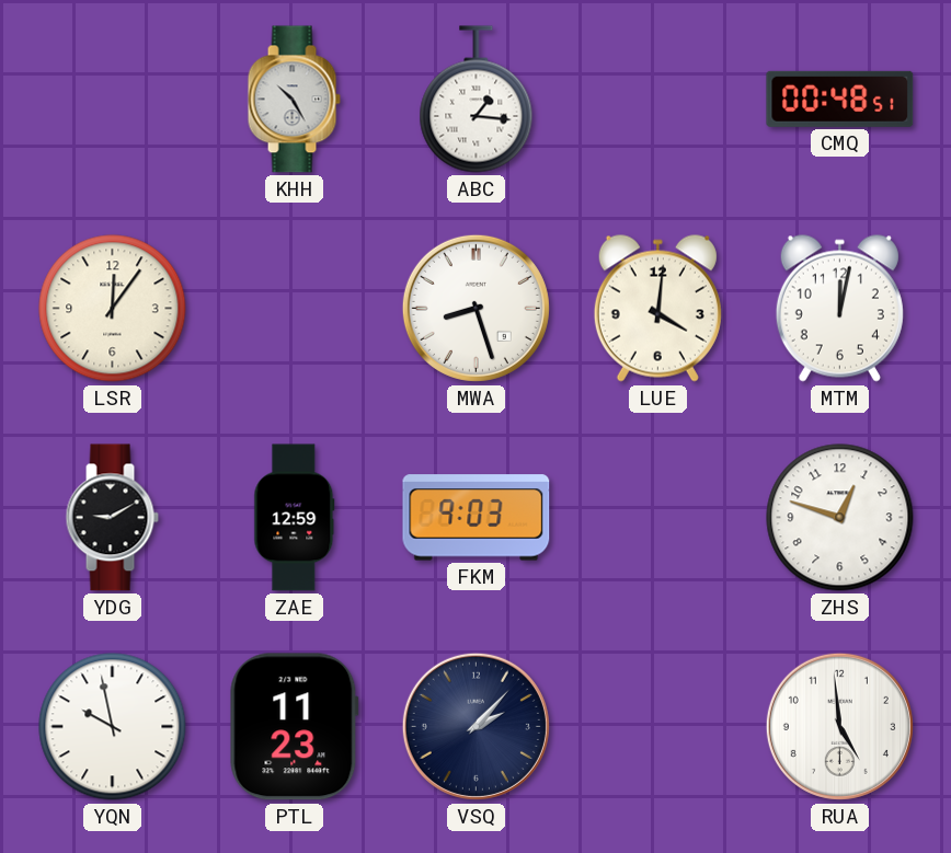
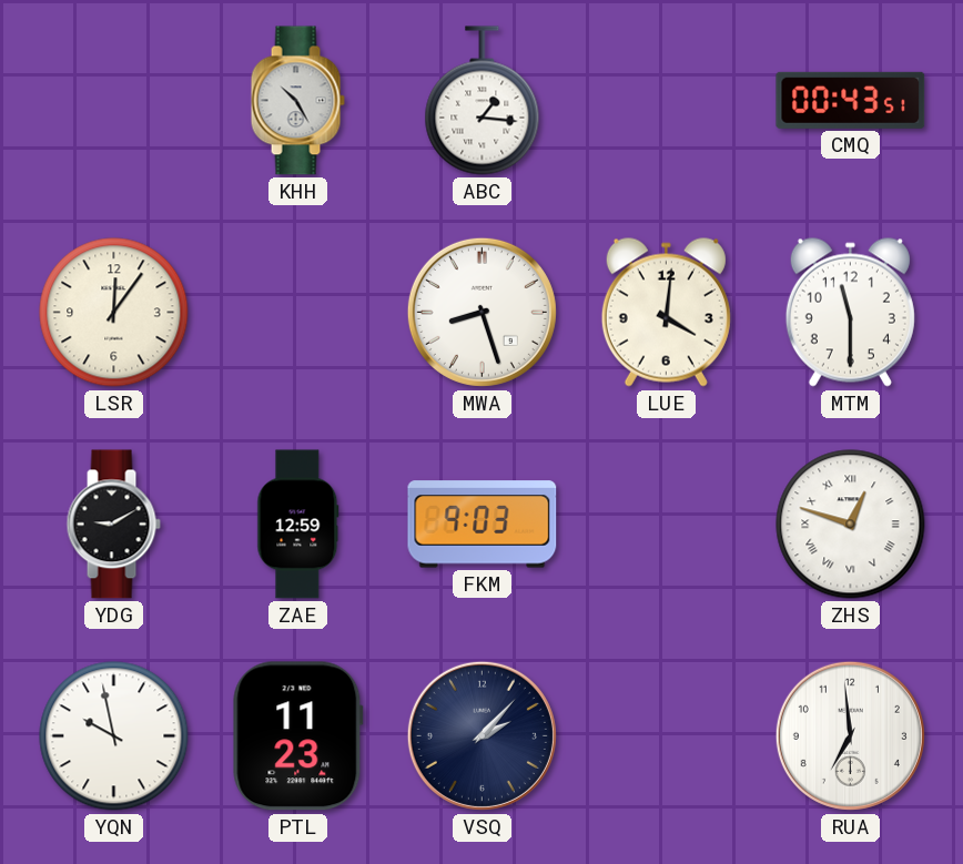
CMQ: 00:48 -> 00:43
MTM: 12:02 -> 11:30
ZHS numerals: Arabic -> Roman
RUA: 4:59 -> 6:59
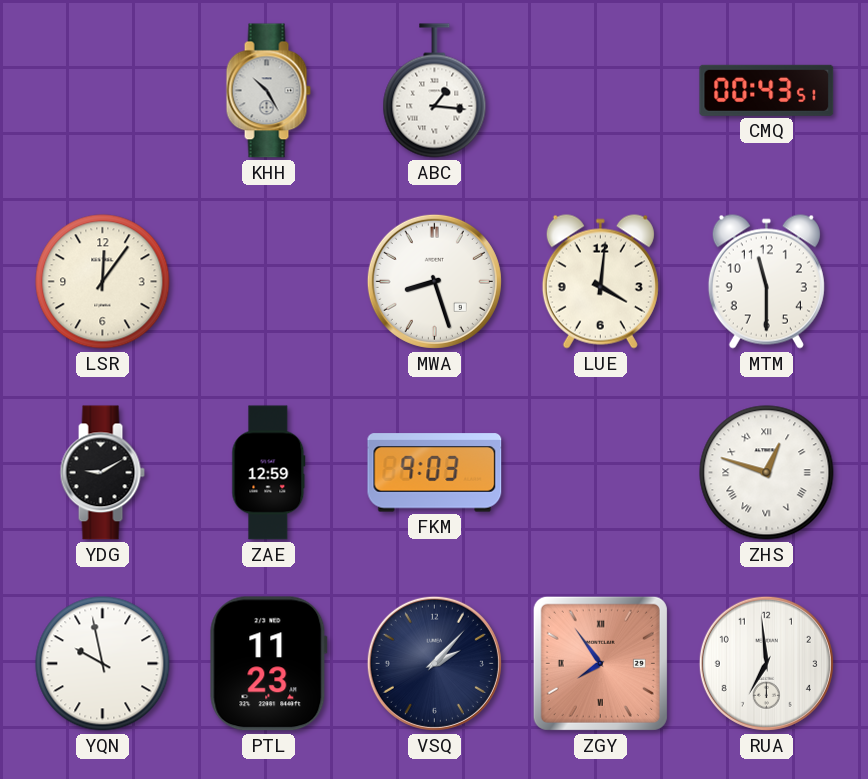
ZGY: none -> 7:54
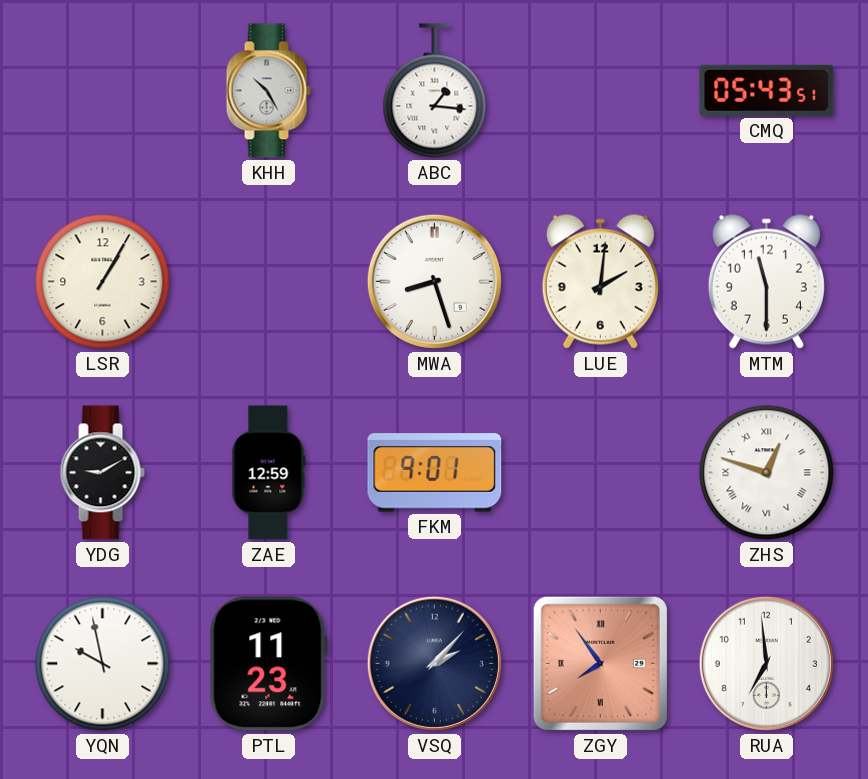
CMQ: 00:43 -> 05:43
LSR: 12:06 -> 1:05
LUE: 4:01 -> 2:01
FKM: 9:03 -> 9:01
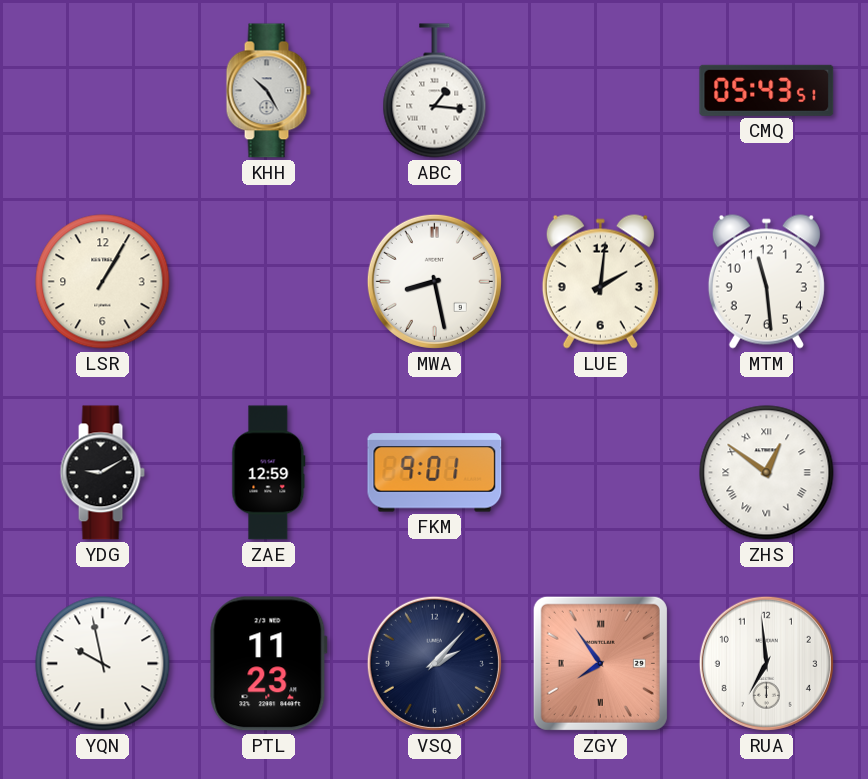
MWA: 8:27 -> 8:28
MTM: 11:30 -> 11:29
ZHS: 12:48 -> 12:51
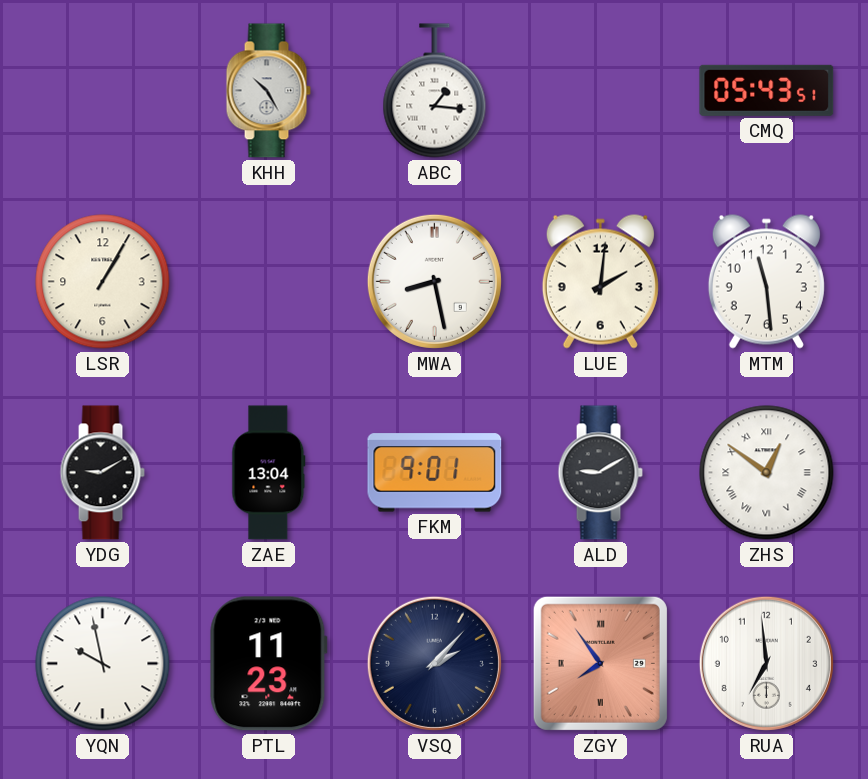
ZAE: 12:59 -> 13:04
ALD: none -> 9:10
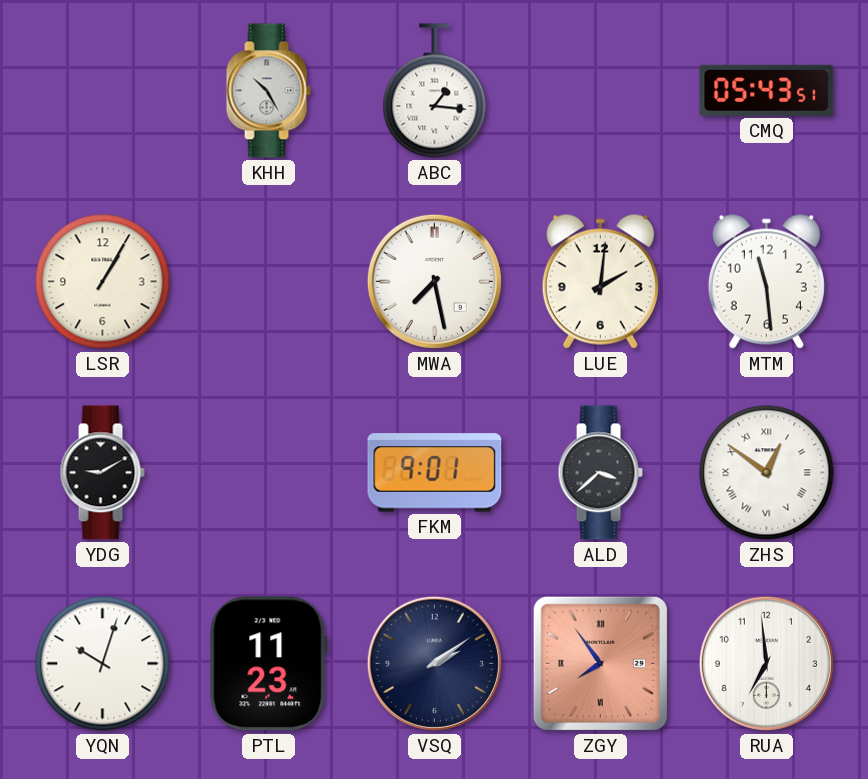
MWA: 8:28 -> 7:28
ZAE: 13:04 -> none
ALD: 9:10 -> 3:38
YQN: 9:58 -> 10:03
VSQ: 2:07 -> 2:09
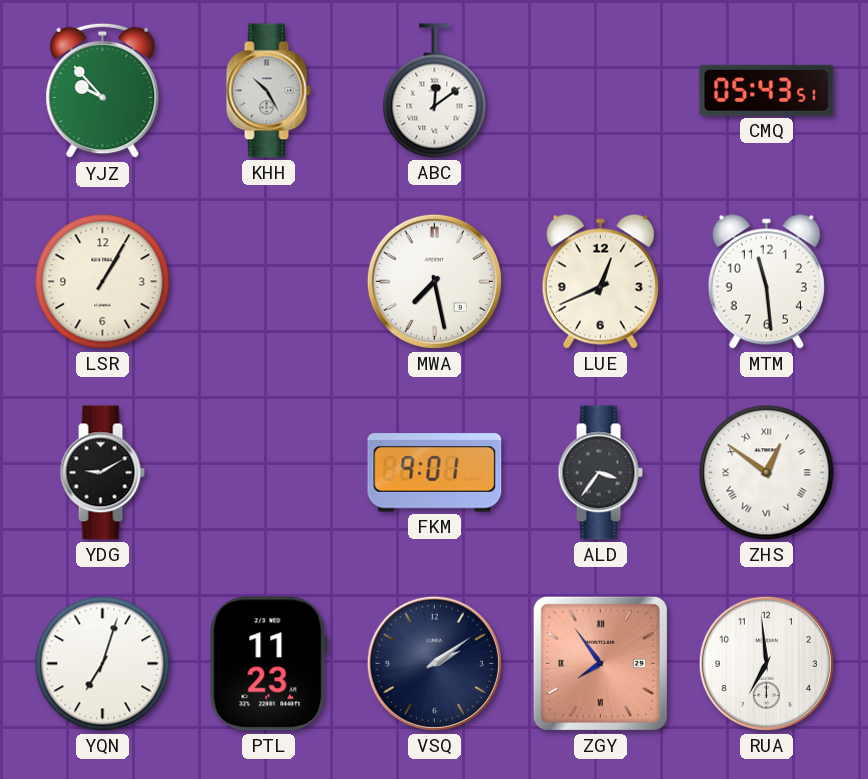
YJZ: none -> 9:53
ABC: 1:16 -> 12:09
LUE: 2:01 -> 12:41
ALD: 3:38 -> 3:36
YQN: 10:03 -> 7:03
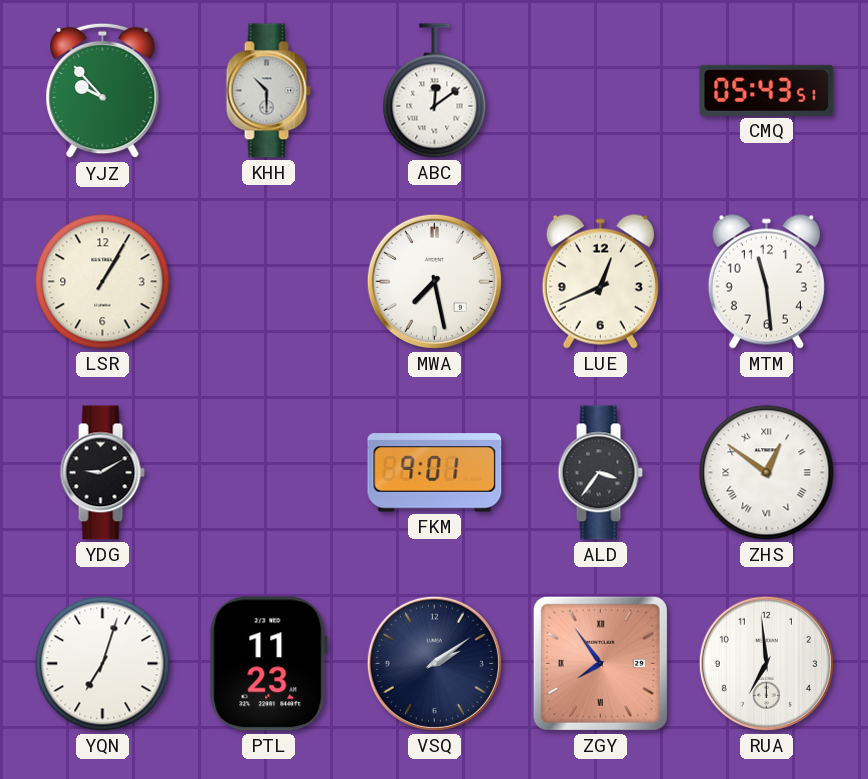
KHH: 10:25 -> 10:30
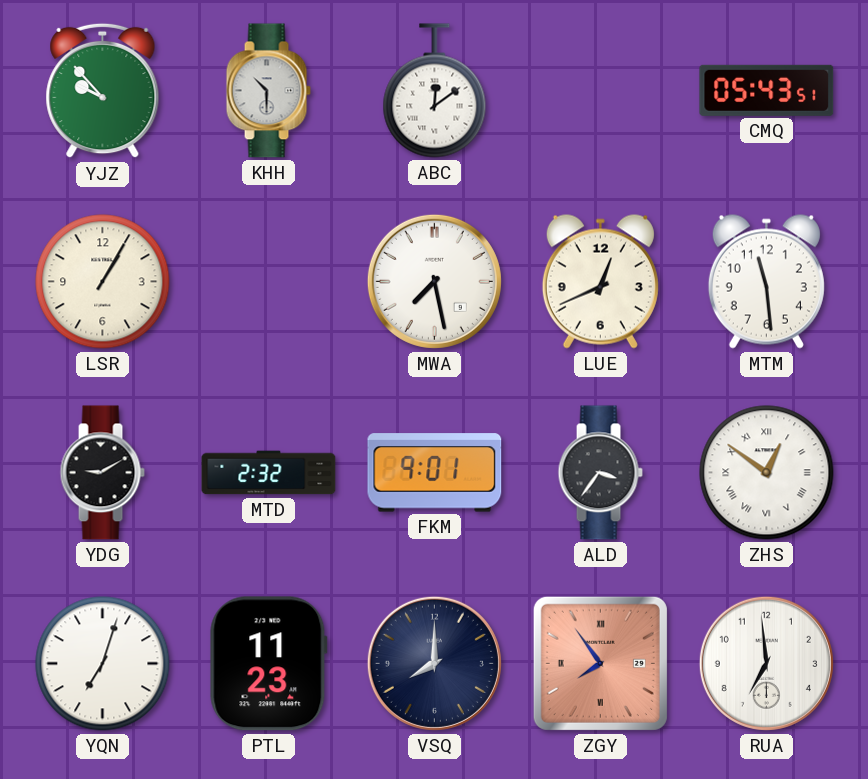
MTD: none -> 2:32
VSQ: 2:09 -> 8:00
